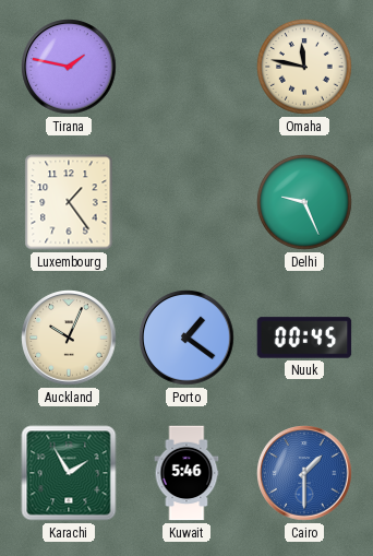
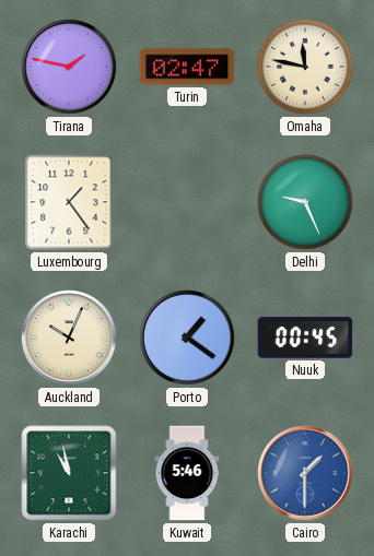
Turin: none -> 02:47
Karachi: 1:55 -> 10:58
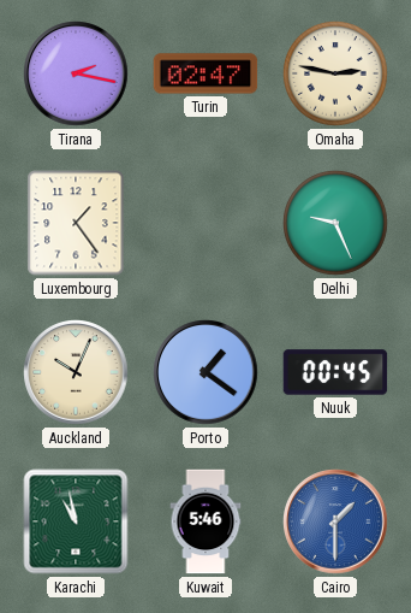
Tirana: 1:47 -> 2:17
Omaha: 11:47 -> 2:47
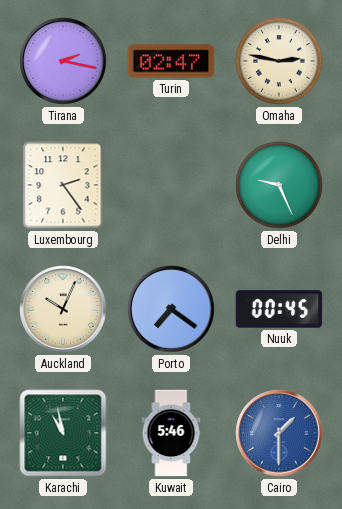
Luxembourg: 1:24 -> 2:24
Porto: 1:21 -> 7:21
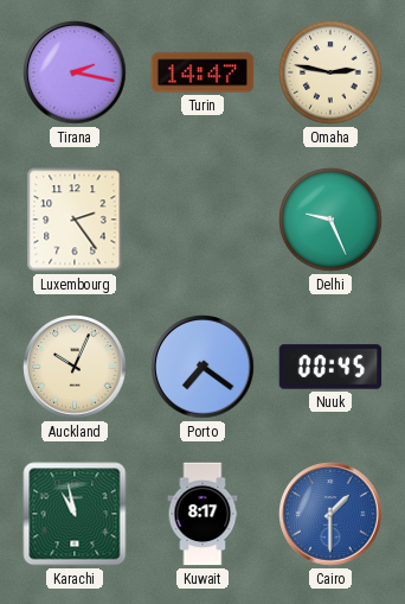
Turin: 02:47 -> 14:47
Kuwait: 5:46 -> 8:17
